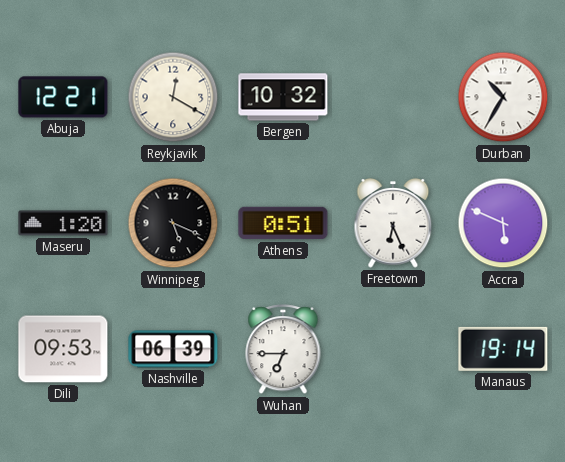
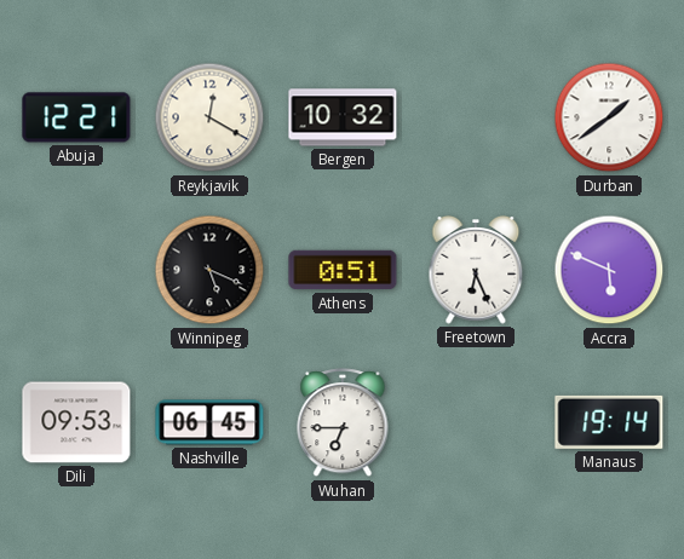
Durban: 10:35 -> 1:39
Maseru: 1:20 -> none
Nashville: 06:39 -> 06:45
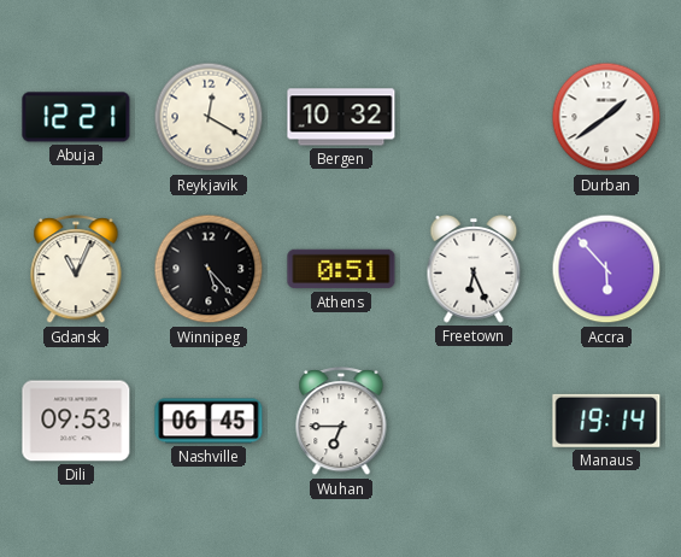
Gdansk: none -> 11:04
Winnipeg: 5:19 -> 5:23
Accra: 5:49 -> 5:53
